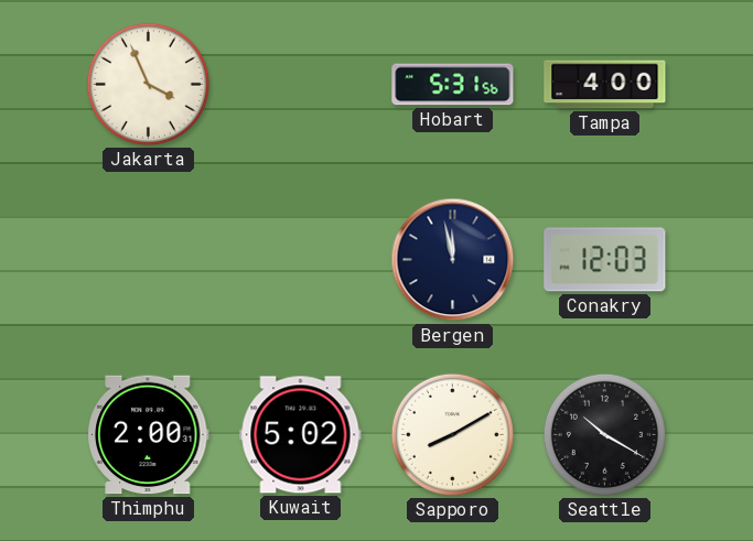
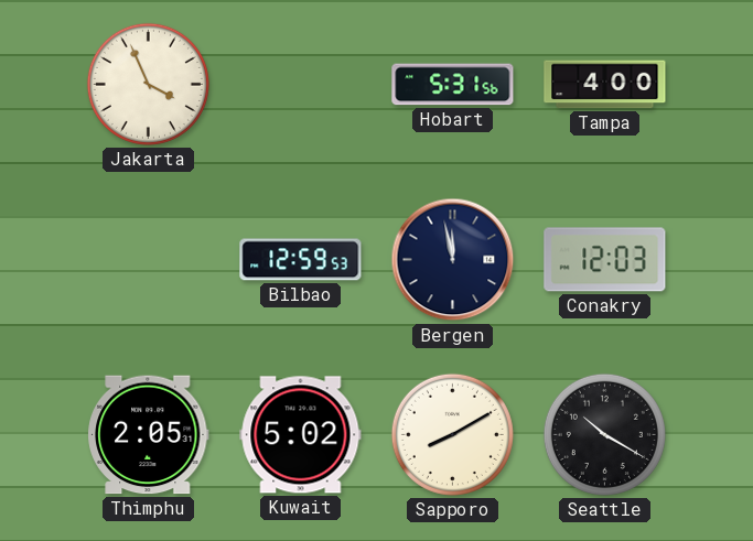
Bilbao: none -> 12:59
Thimphu: 2:00 -> 2:05
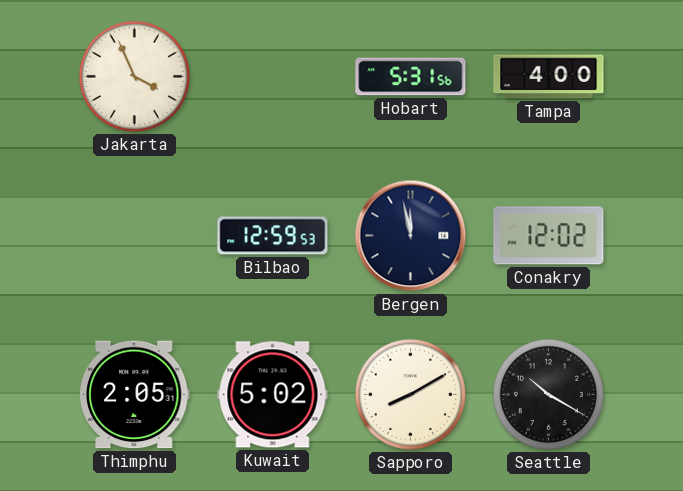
Conakry: 12:03 -> 12:02
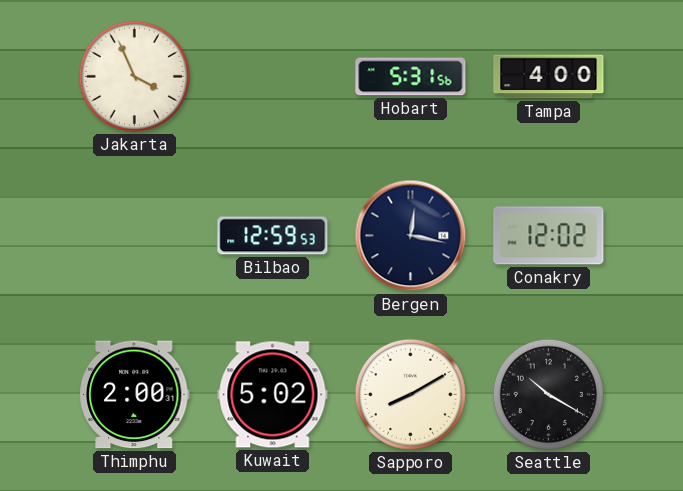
Bergen: 11:58 -> 12:17
Thimphu: 2:05 -> 2:00
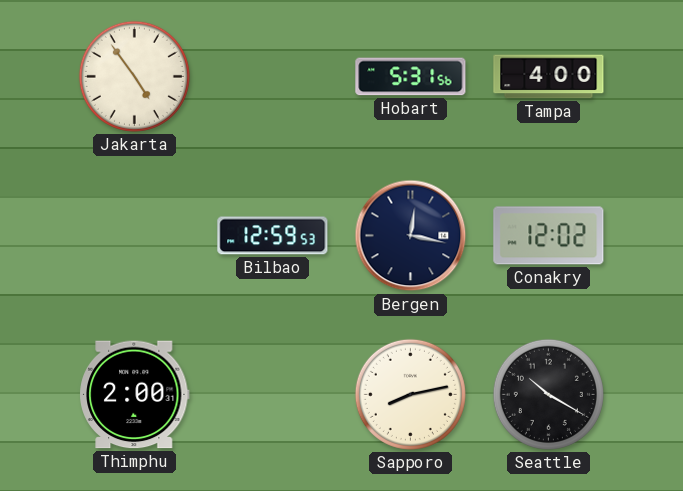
Jakarta: 3:56 -> 4:54
Kuwait: 5:02 -> none
Sapporo: 8:10 -> 8:13
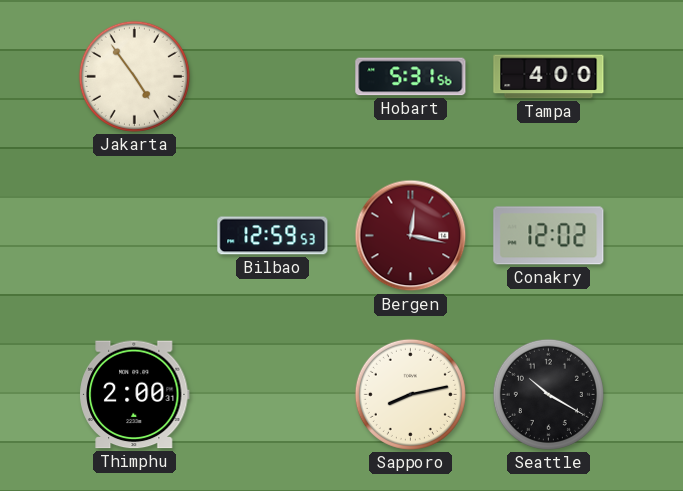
Bergen dial: navy -> burgundy
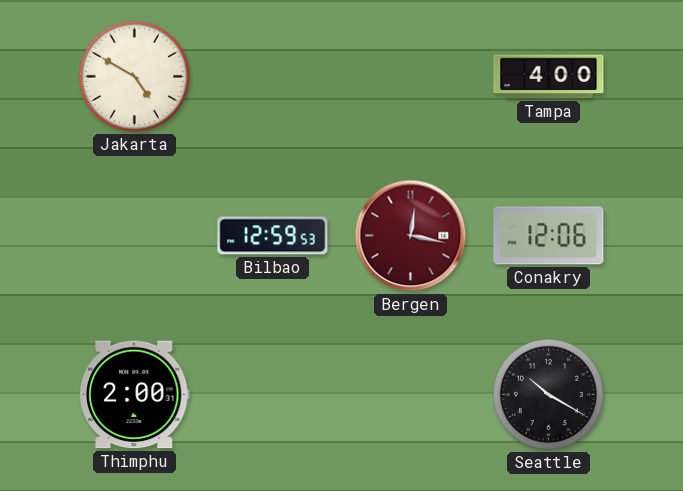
Jakarta: 4:54 -> 4:50
Hobart: 5:31 -> none
Conakry: 12:02 -> 12:06
Sapporo: 8:13 -> none
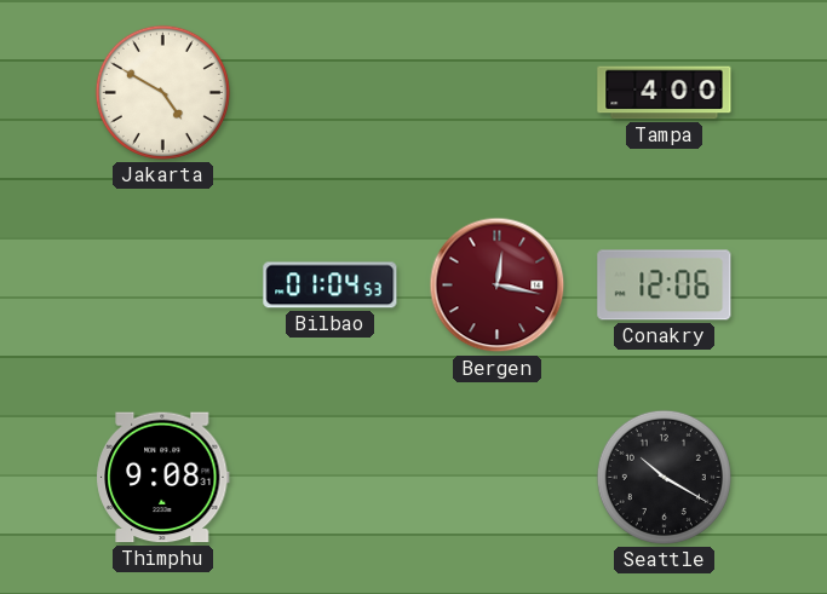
Bilbao: 12:59 -> 01:04
Thimphu: 2:00 -> 9:08
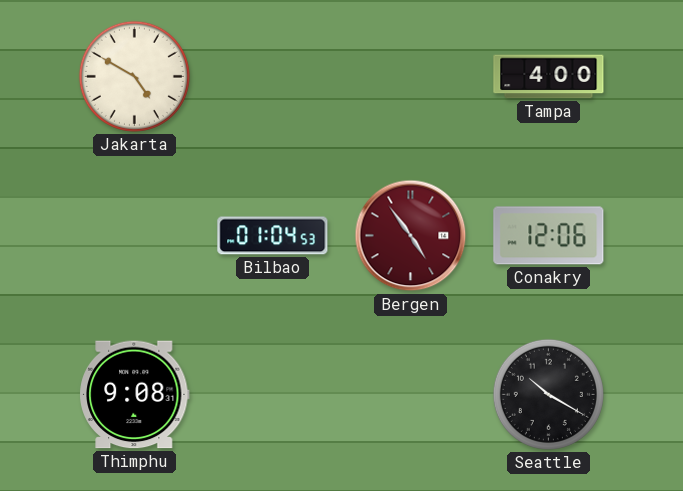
Bergen: 12:17 -> 4:54
